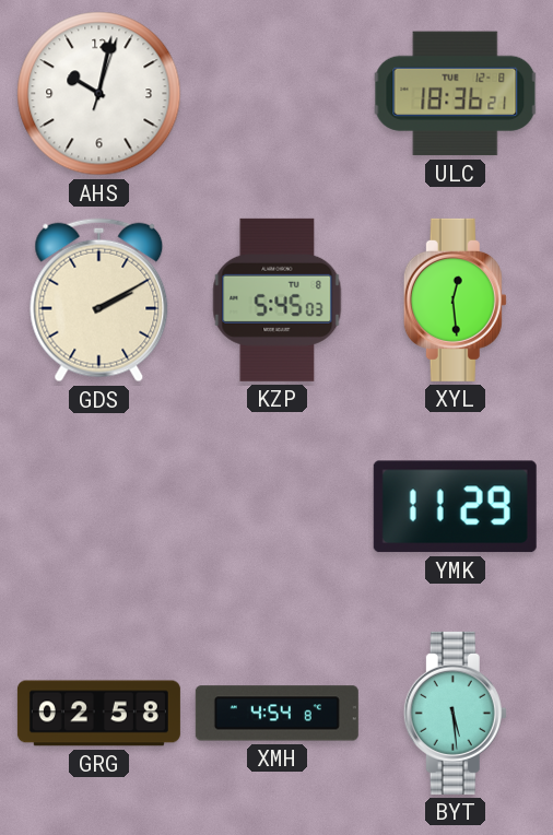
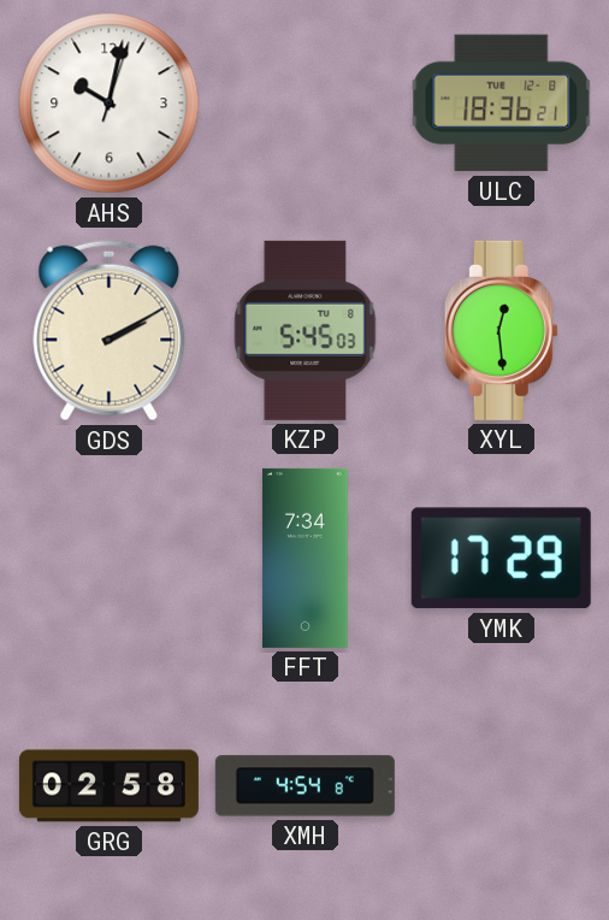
FFT: none -> 7:34
YMK: 11:29 -> 17:29
BYT: 5:29 -> none
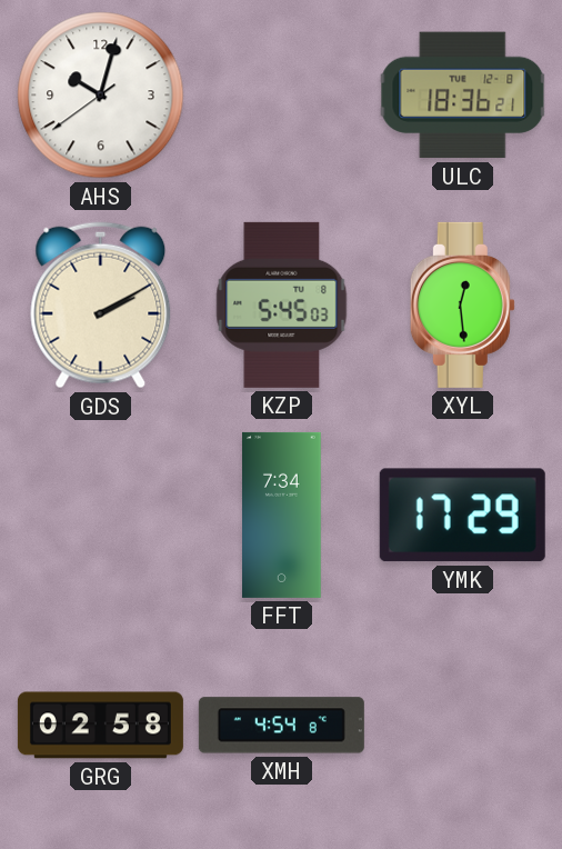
AHS: 10:02:03 -> 10:02:39
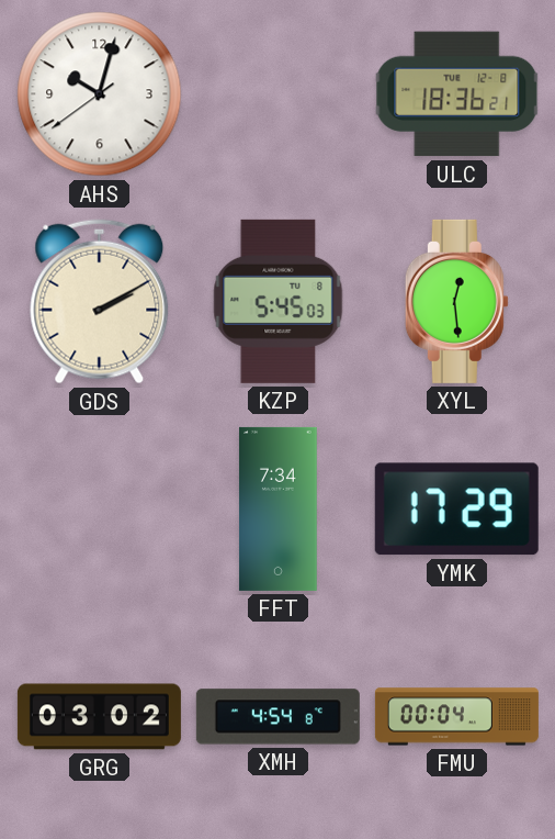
GRG: 02:58 -> 03:02
FMU: none -> 00:04
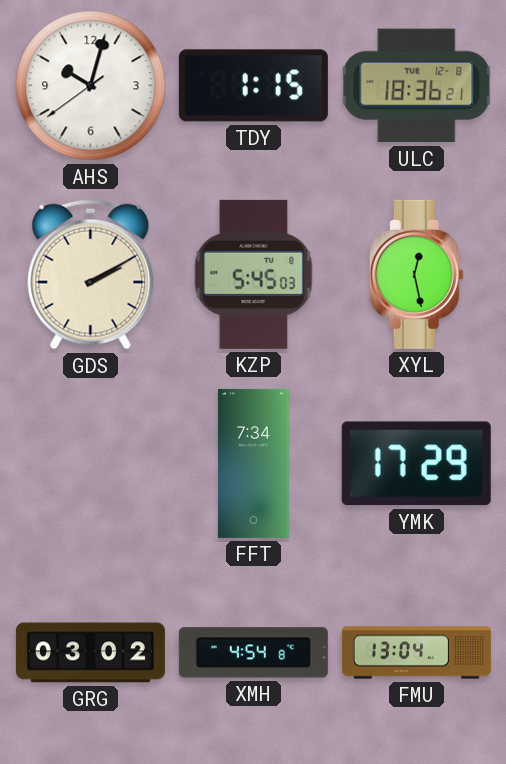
TDY: none -> 1:15
XYL: 12:29 -> 12:28
FMU: 00:04 -> 13:04
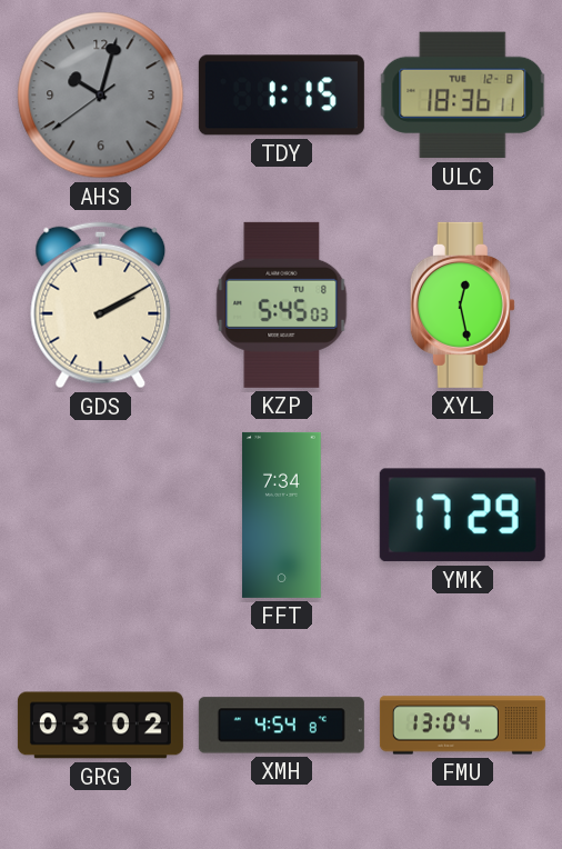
AHS dial: white -> grey
ULC: 18:36:21 -> 18:36:11
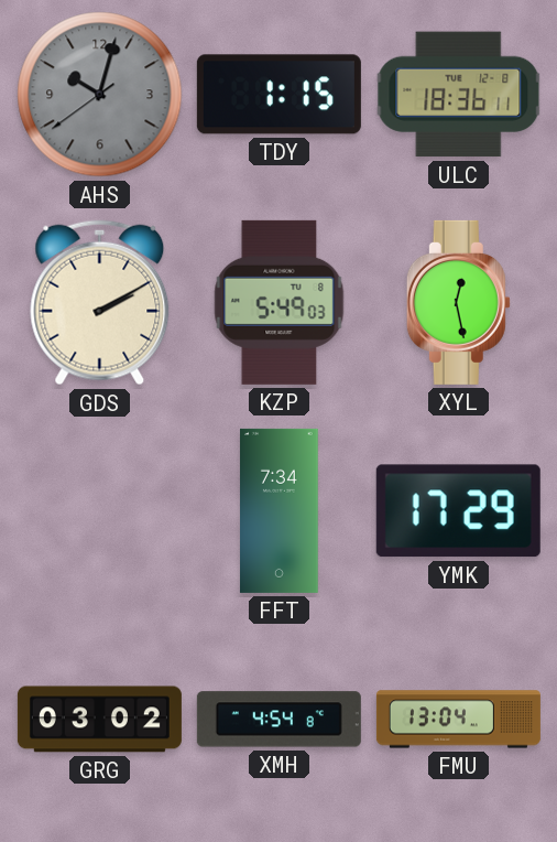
KZP: 5:45 -> 5:49
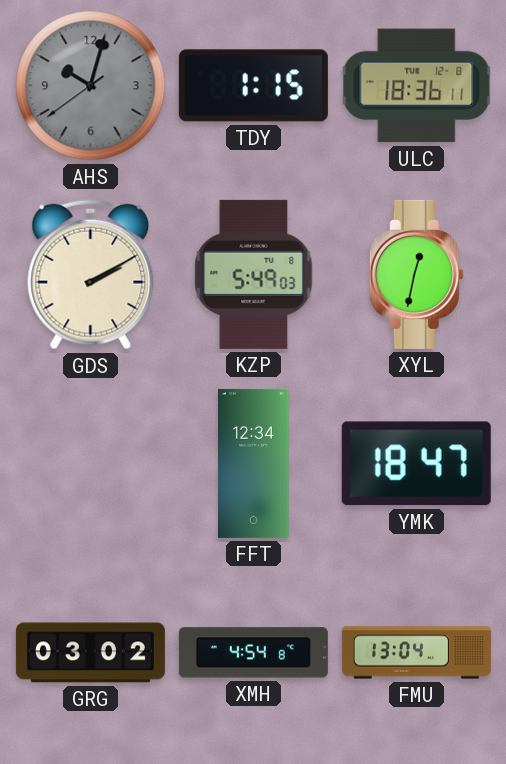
XYL: 12:28 -> 12:32
FFT: 7:34 -> 12:34
YMK: 17:29 -> 18:47
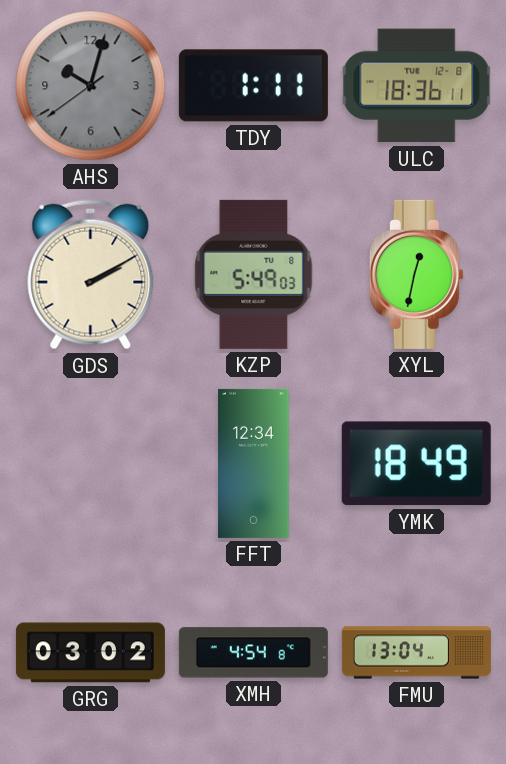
TDY: 1:15 -> 1:11
YMK: 18:47 -> 18:49
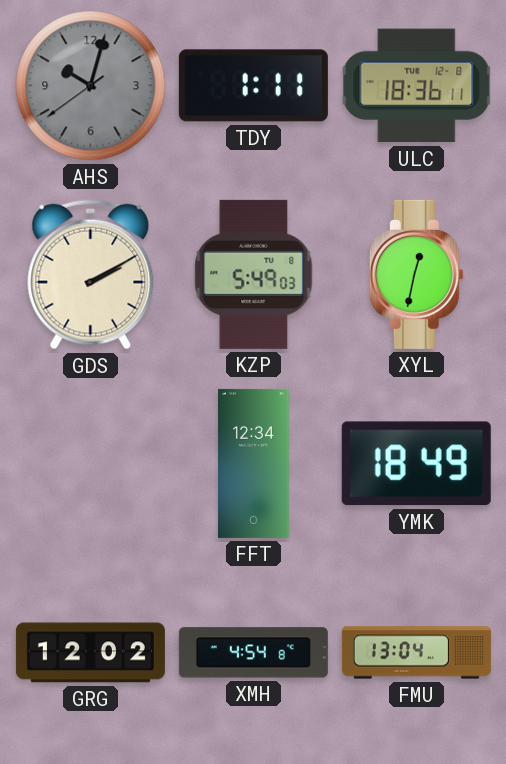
GRG: 03:02 -> 12:02
